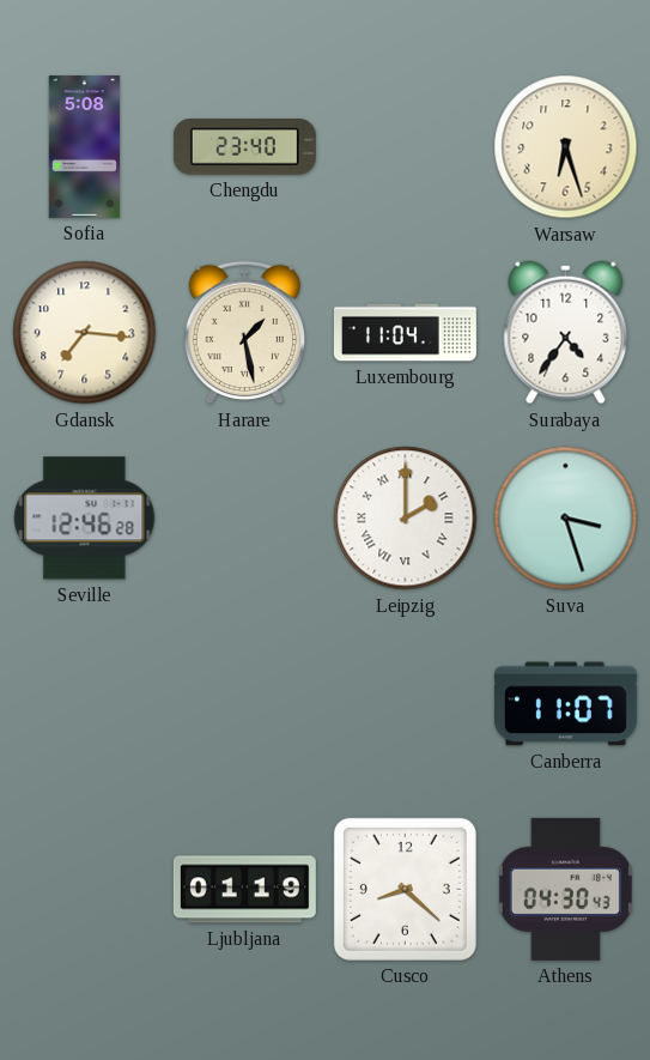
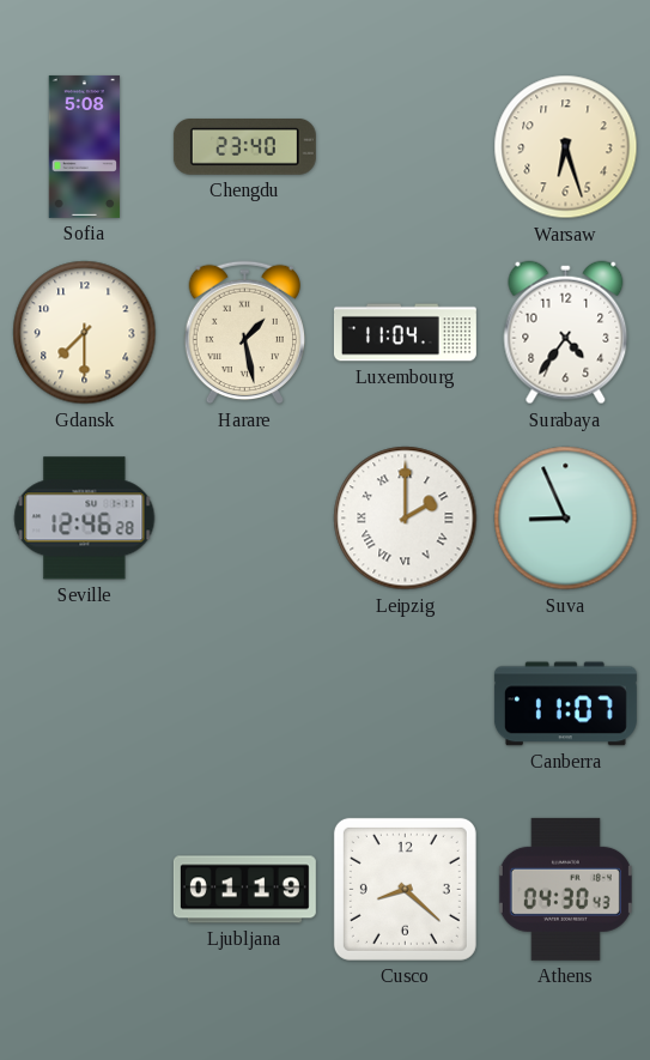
Gdansk: 7:16 -> 7:30
Suva: 3:27 -> 8:56
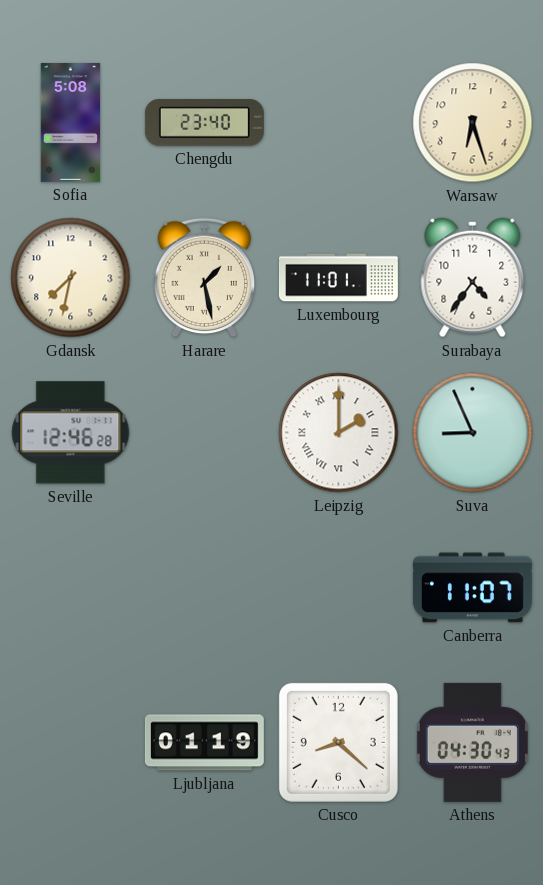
Gdansk: 7:30 -> 7:32
Luxembourg: 11:04 -> 11:01
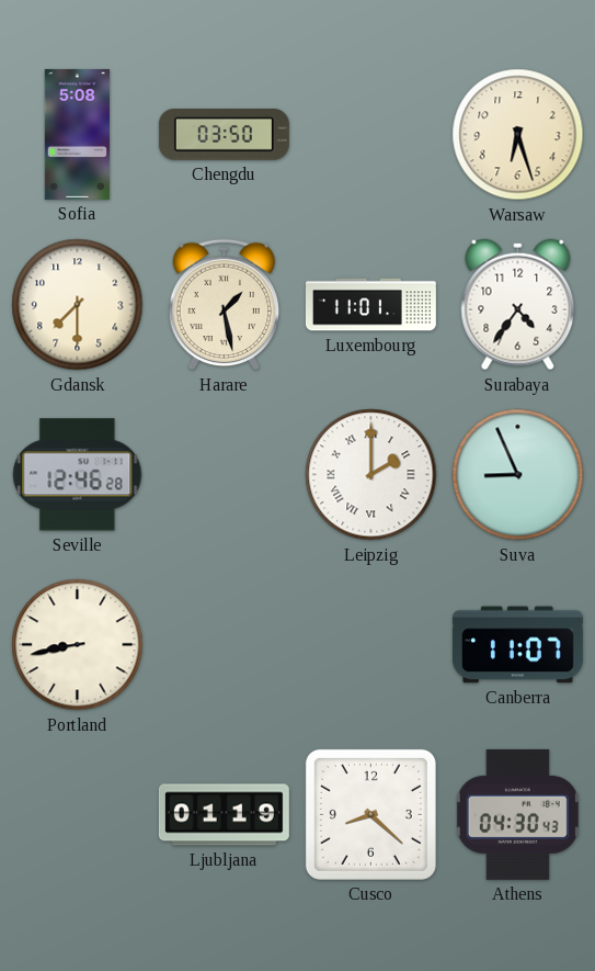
Chengdu: 23:40 -> 03:50
Gdansk: 7:32 -> 7:30
Portland: none -> 8:43
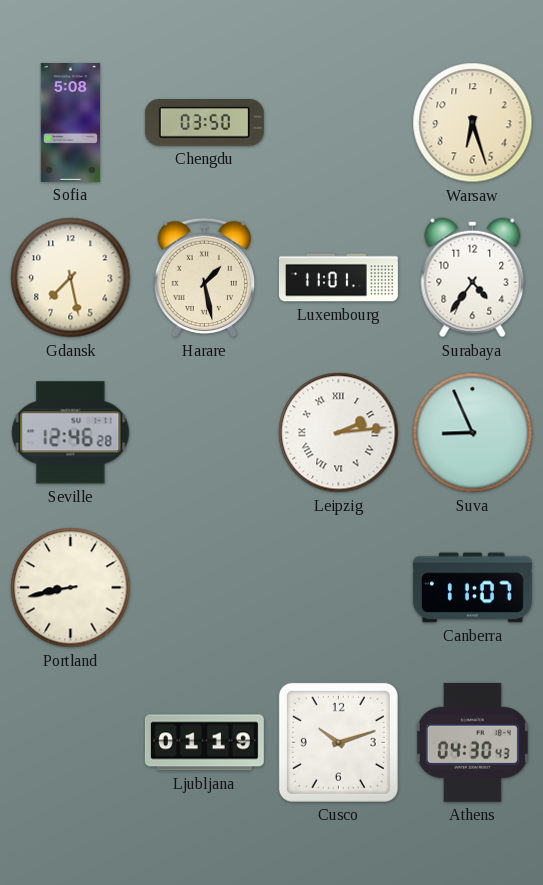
Gdansk: 7:30 -> 7:28
Leipzig: 2:00 -> 2:14
Cusco: 8:22 -> 10:12
